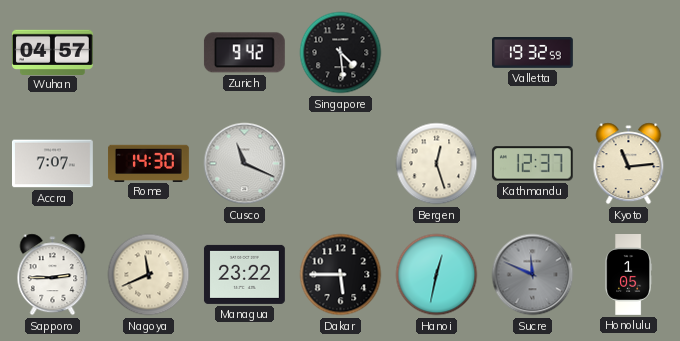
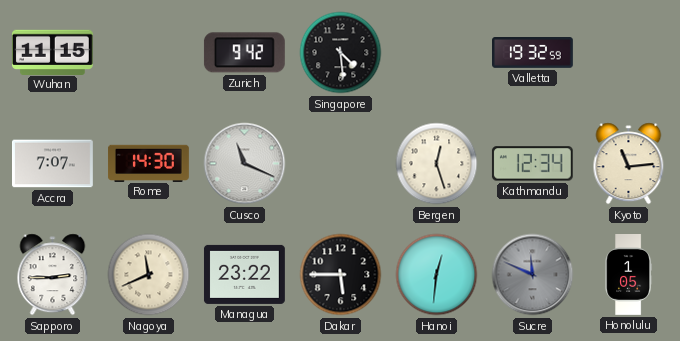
Wuhan: 04:57 -> 11:15
Kathmandu: 12:37 -> 12:34
Hanoi: 12:32 -> 12:31
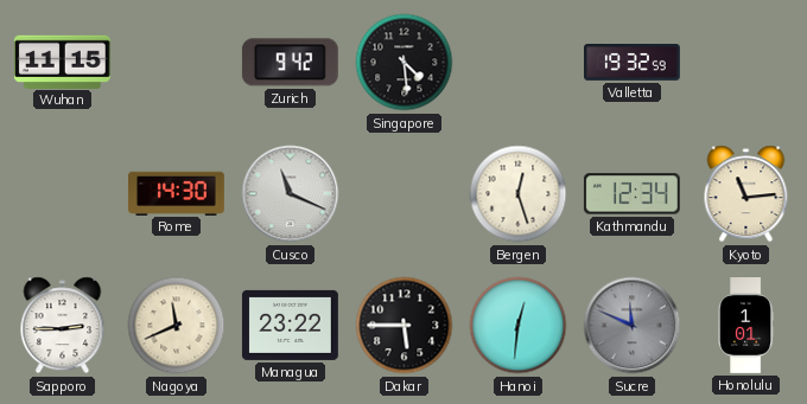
Accra: 7:07 -> none
Honolulu: 1:05 -> 1:01
